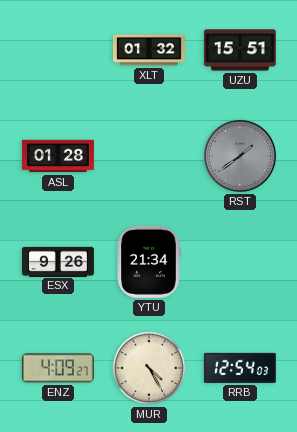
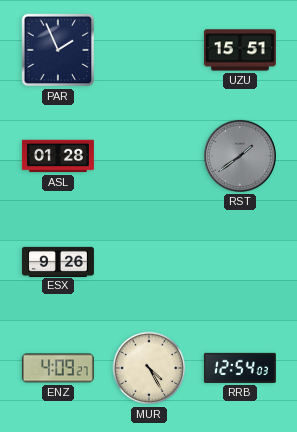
PAR: none -> 1:56
XLT: 01:32 -> none
YTU: 21:34 -> none
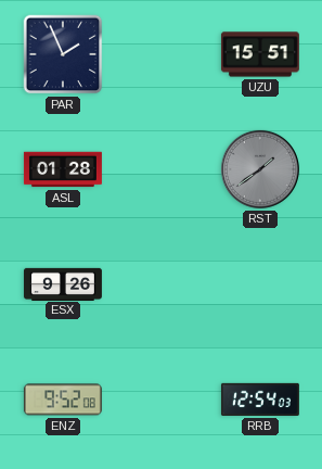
ENZ: 4:09 -> 9:52
MUR: 4:25 -> none
